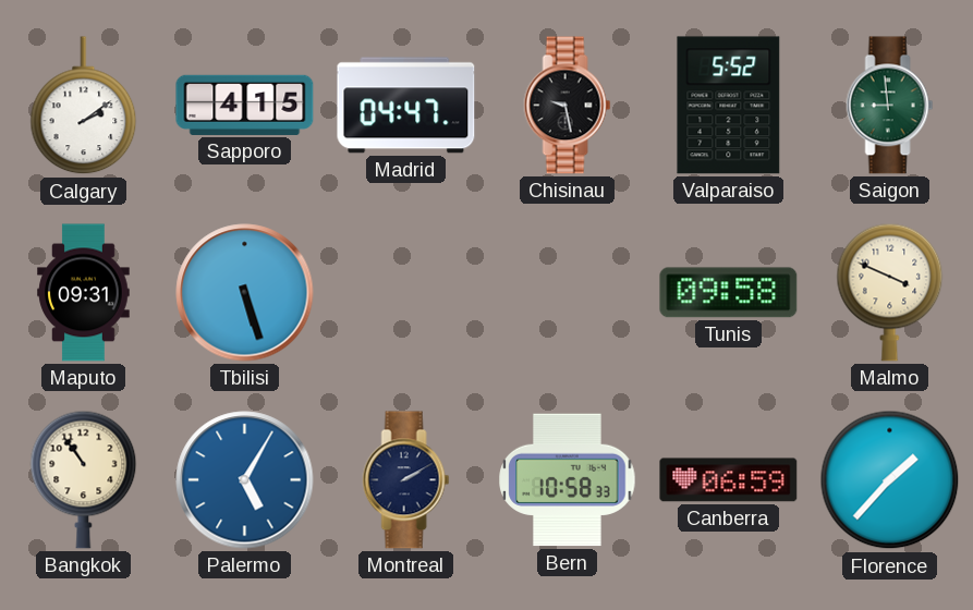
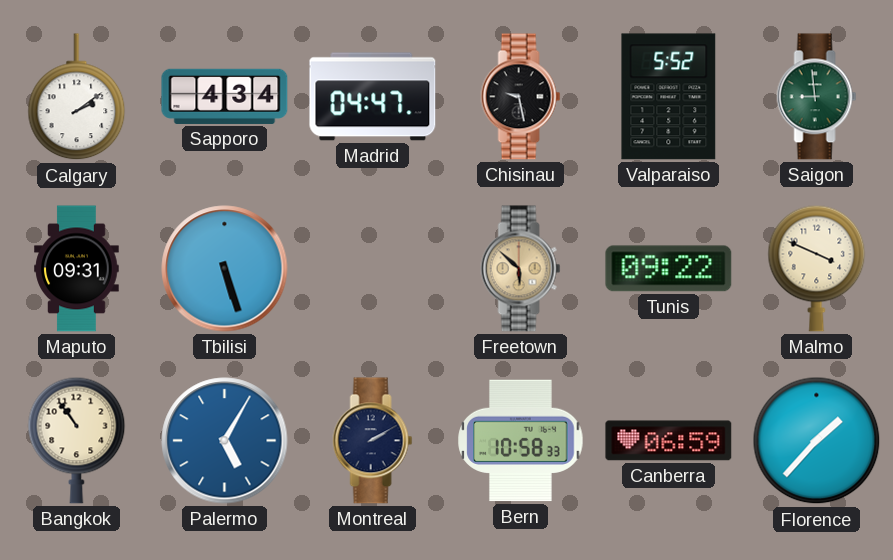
Sapporo: 4:15 -> 4:34
Freetown: none -> 5:52
Tunis: 09:58 -> 09:22
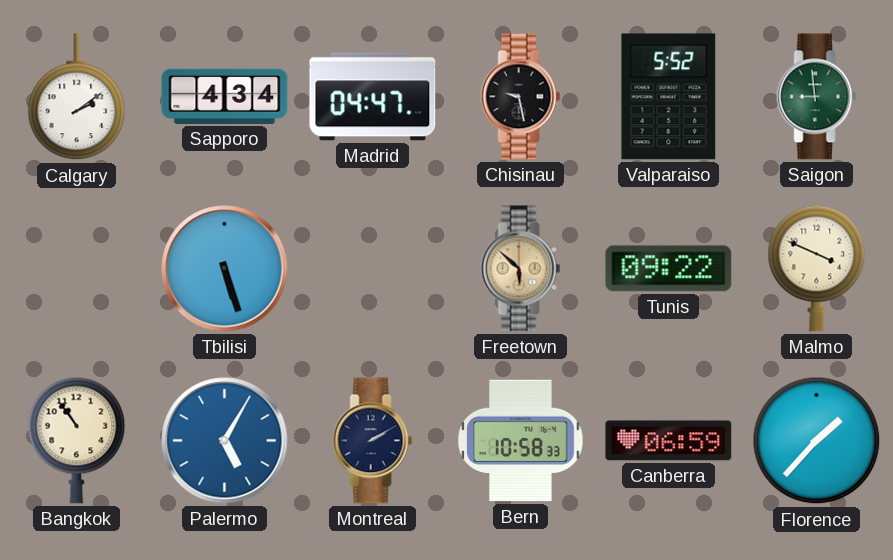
Maputo: 09:31 -> none
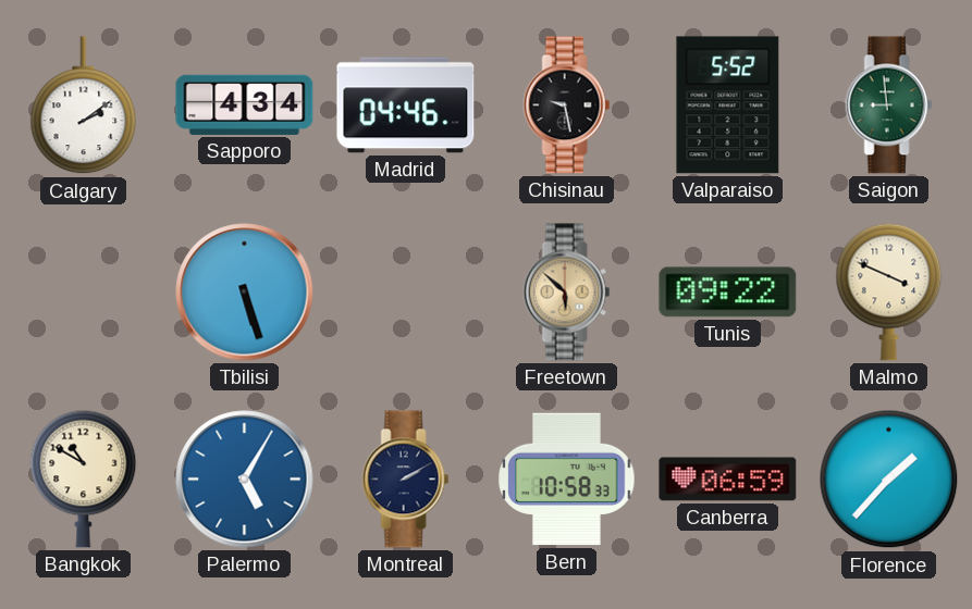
Madrid: 04:47 -> 04:46
Bangkok: 10:54 -> 10:50
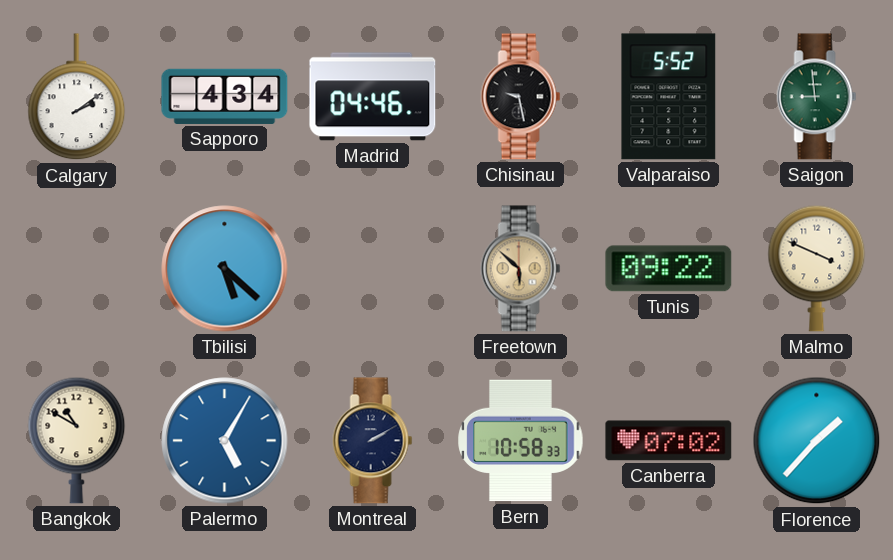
Tbilisi: 5:27 -> 5:22
Canberra: 06:59 -> 07:02
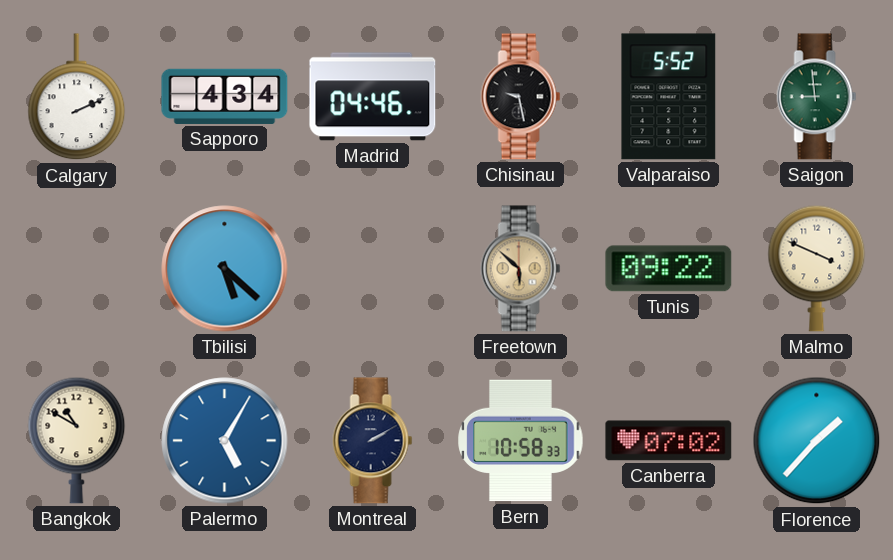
Calgary: 2:09 -> 2:11
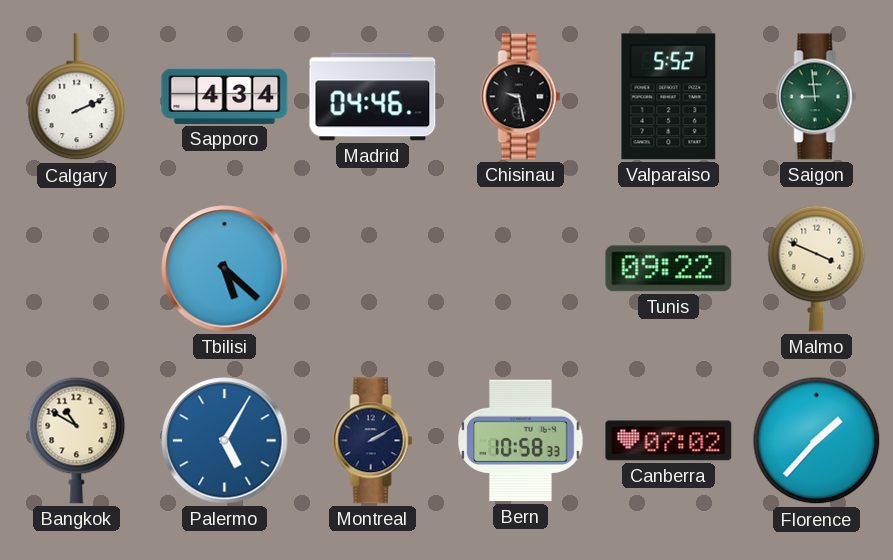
Freetown: 5:52 -> none
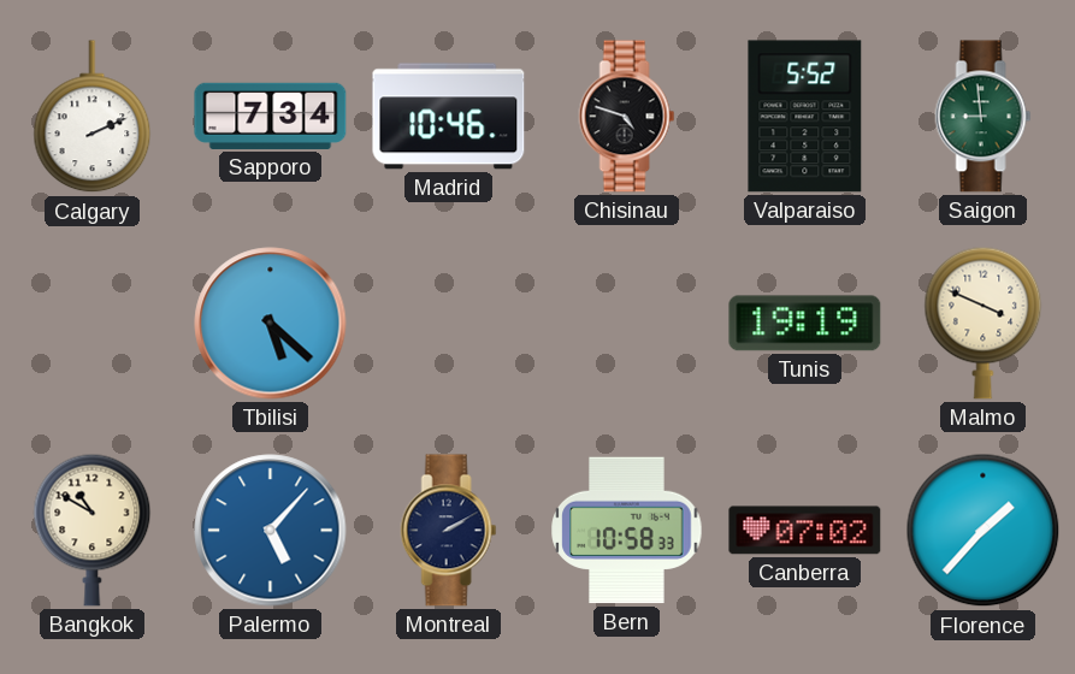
Sapporo: 4:34 -> 7:34
Madrid: 04:46 -> 10:46
Chisinau: 9:28 -> 4:48
Tunis: 09:22 -> 19:19
Palermo: 5:05 -> 5:07
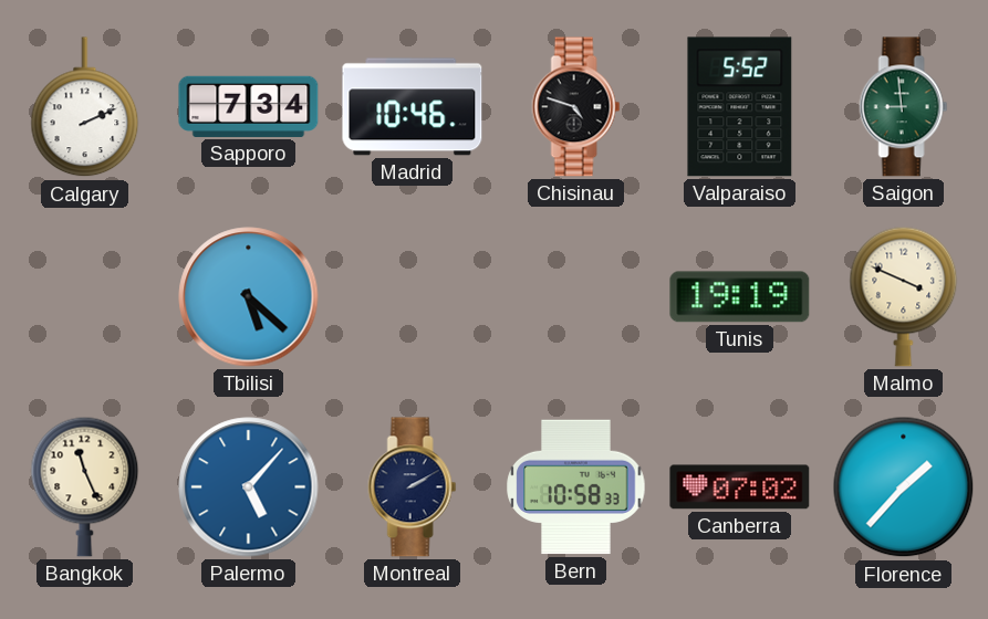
Bangkok: 10:50 -> 11:26
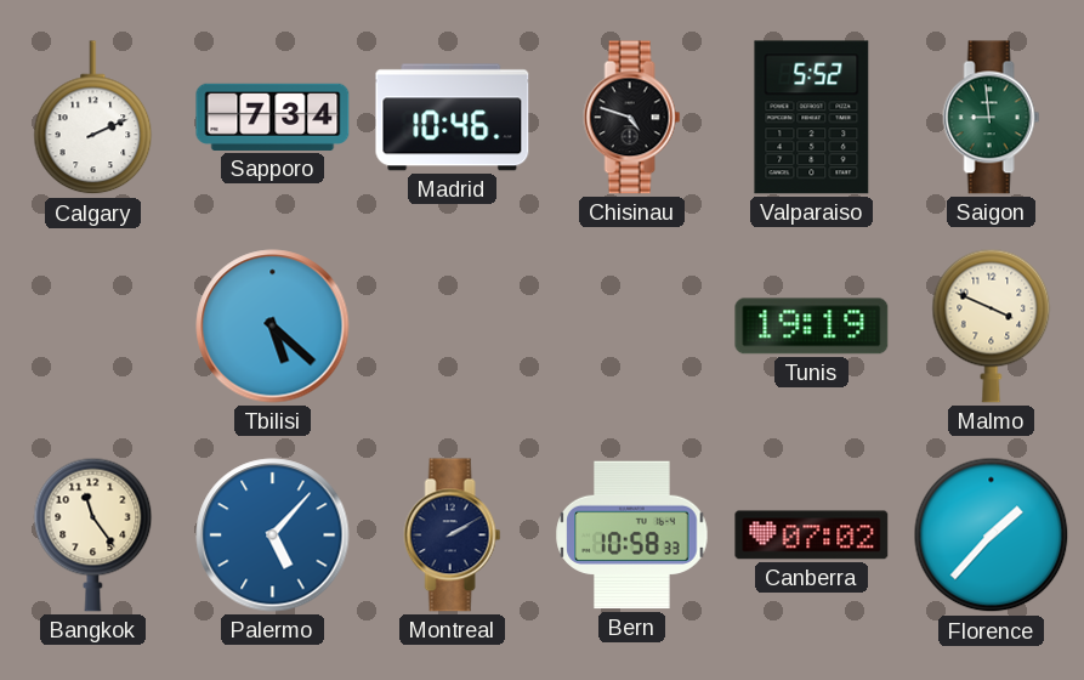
Bangkok: 11:26 -> 11:24
